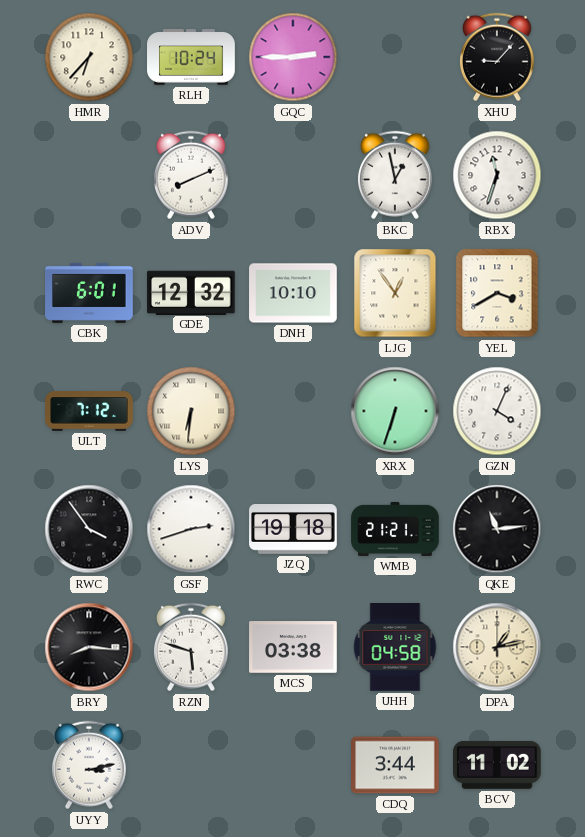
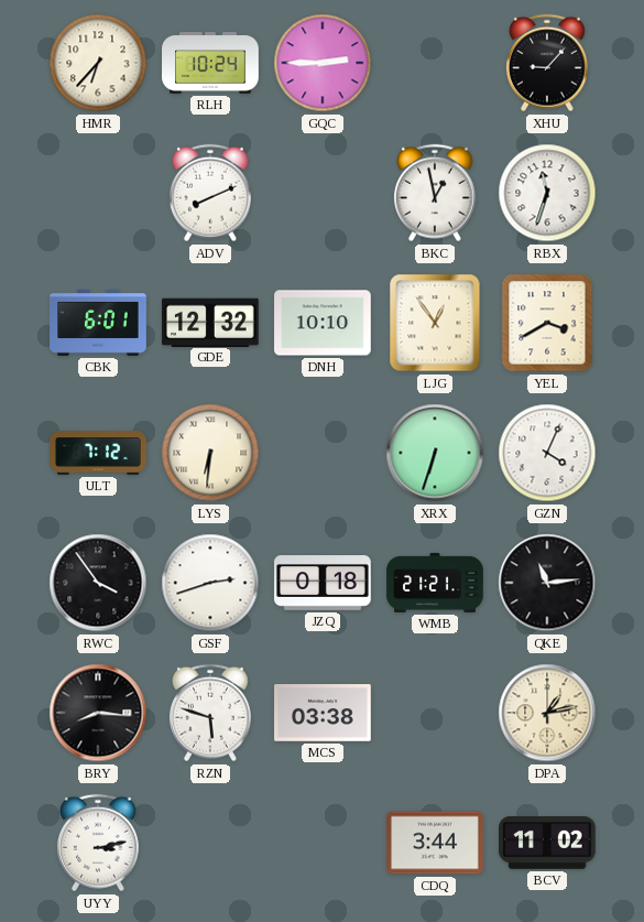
JZQ: 19:18 -> 0:18
UHH: 04:58 -> none
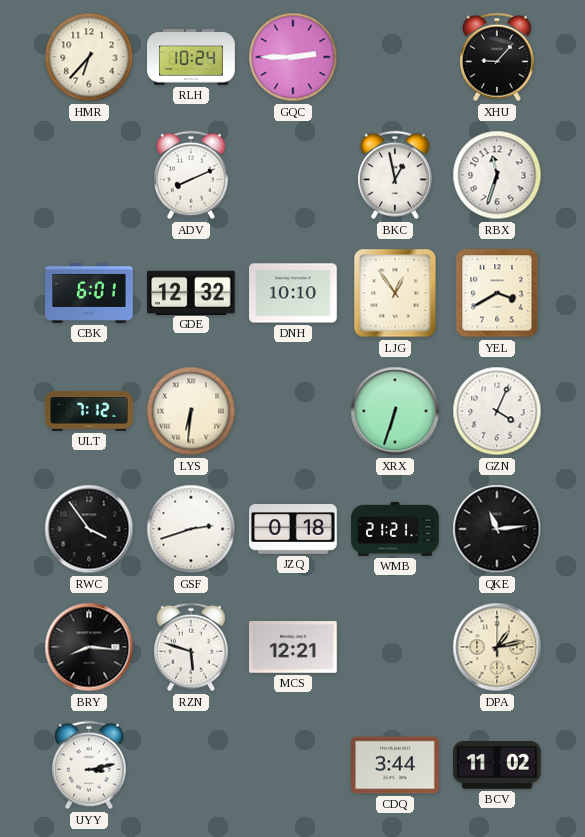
MCS: 03:38 -> 12:21
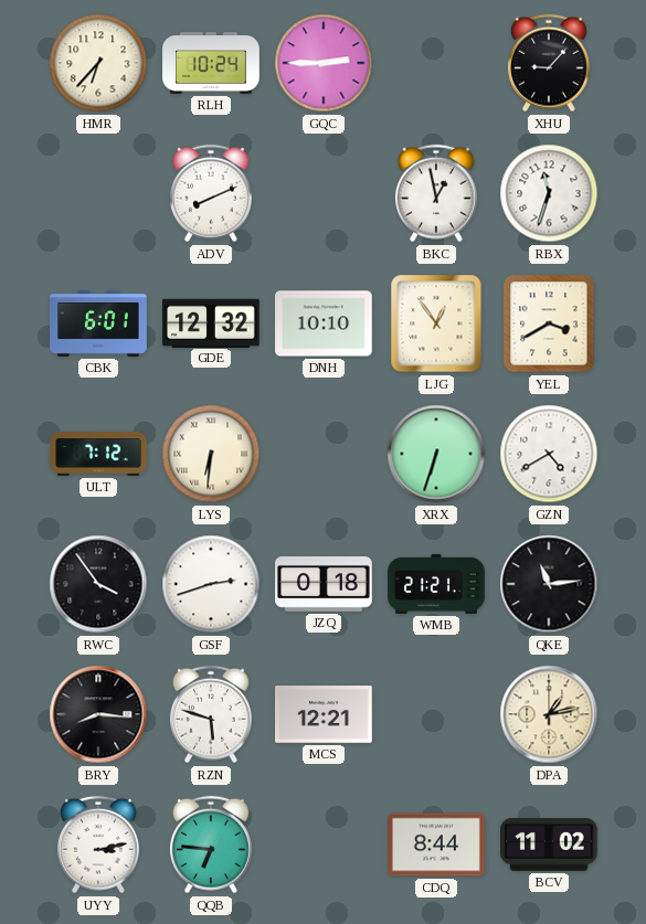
GZN: 4:04 -> 4:40
QQB: none -> 6:46
CDQ: 3:44 -> 8:44
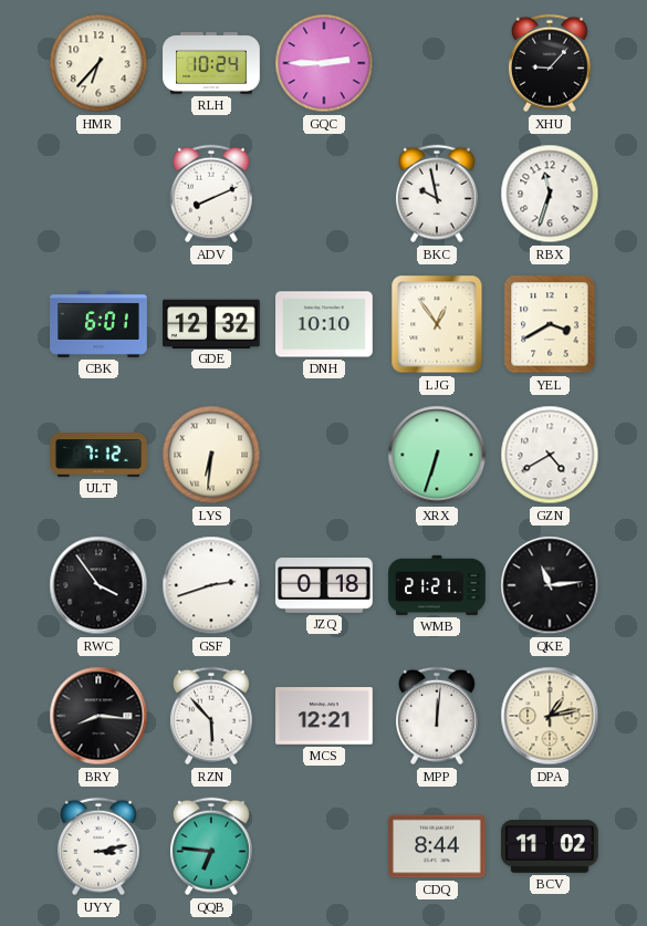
BKC: 12:58 -> 9:58
RZN: 5:48 -> 5:53
MPP: none -> 12:01
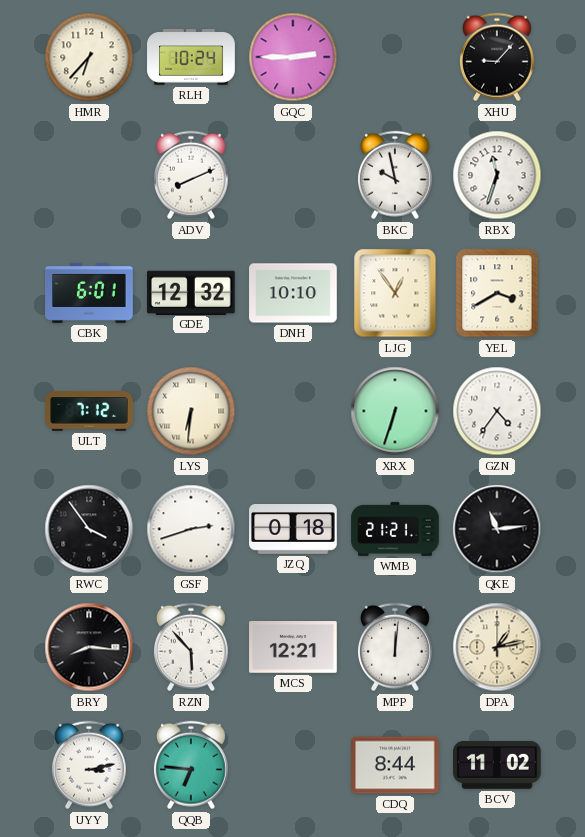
GZN: 4:40 -> 4:36
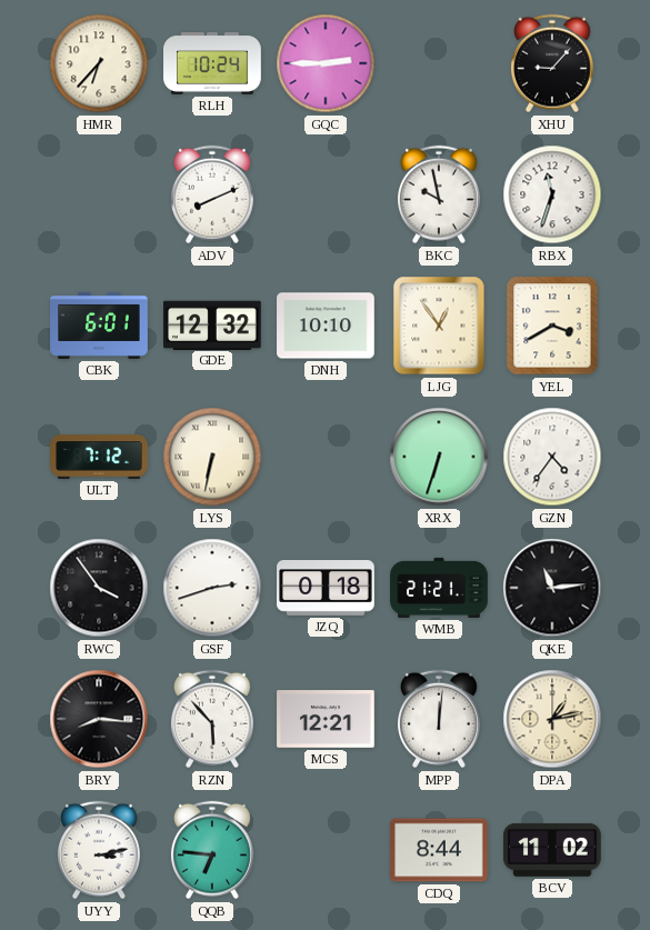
LYS: 6:31 -> 6:32
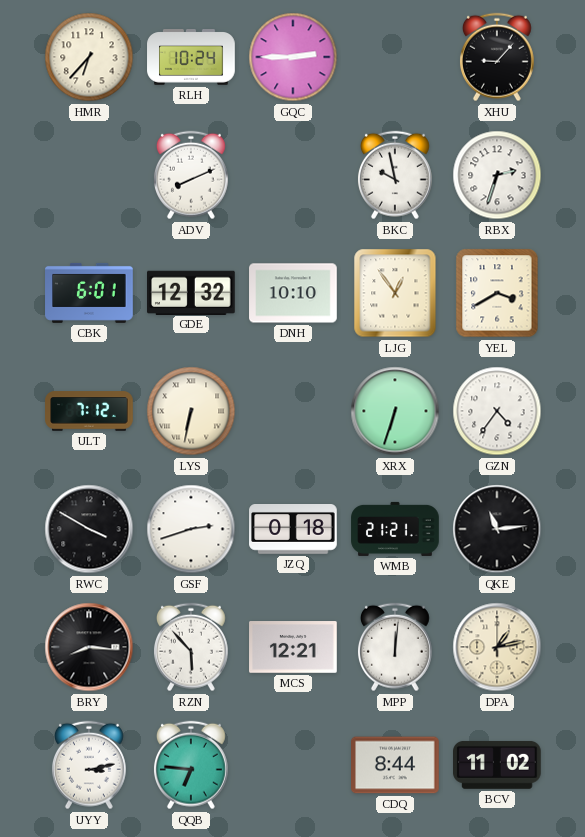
RBX: 11:33 -> 2:33
RWC: 3:54 -> 3:50
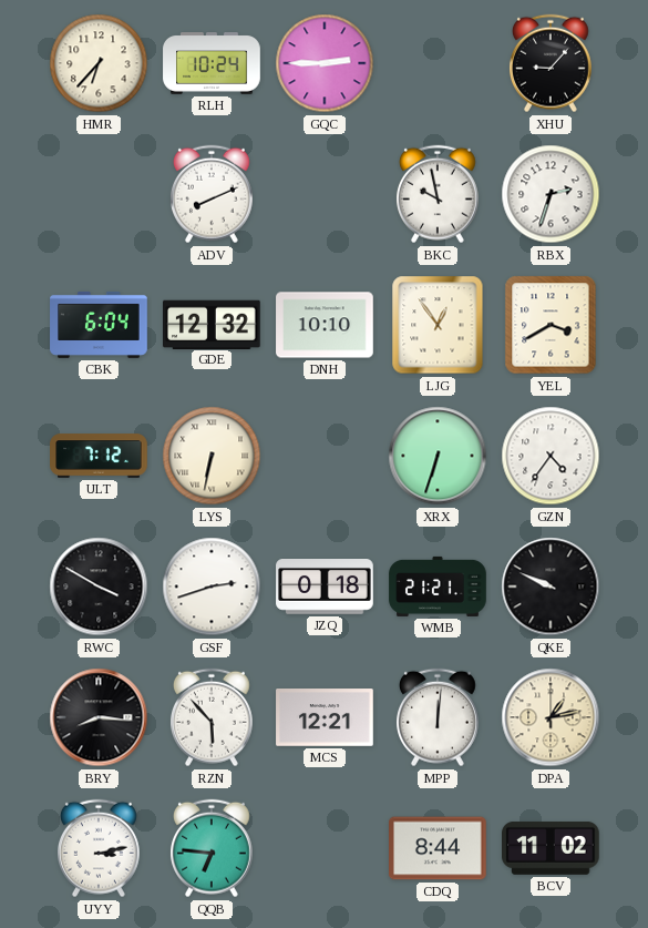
CBK: 6:01 -> 6:04
QKE: 11:14 -> 9:49
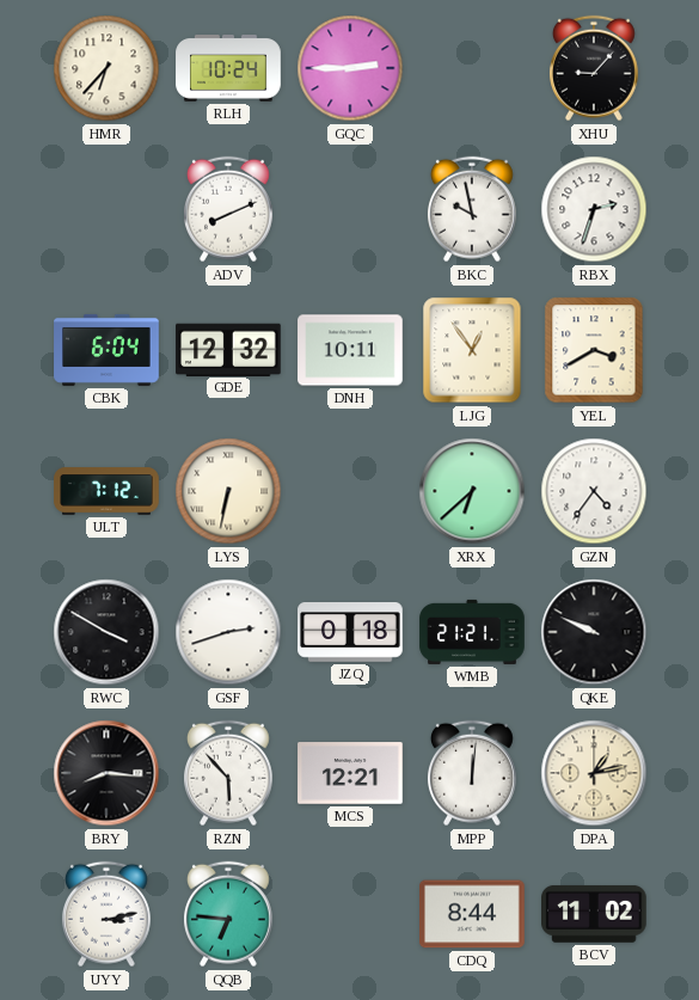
DNH: 10:10 -> 10:11
XRX: 6:33 -> 6:38
